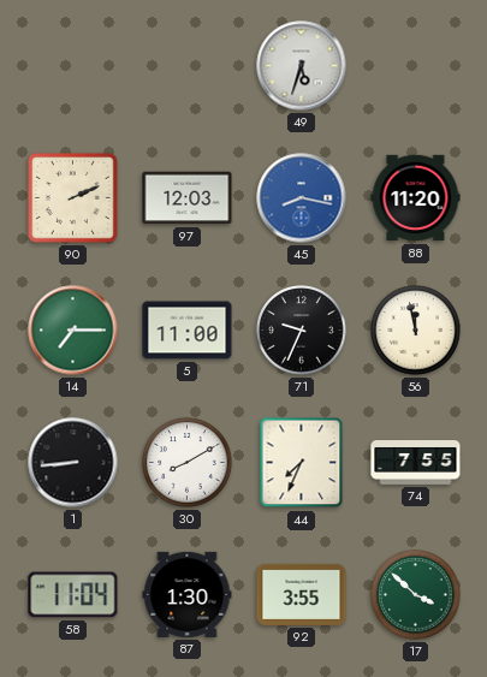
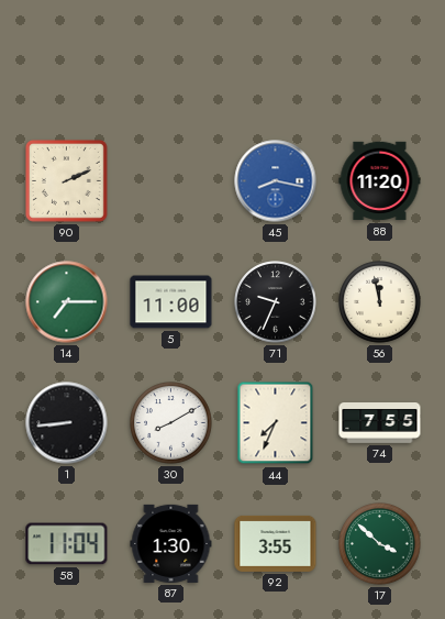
49: 5:33 -> none
97: 12:03 -> none
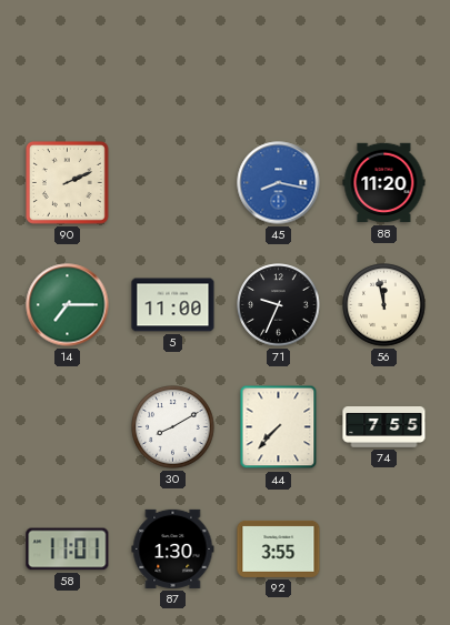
1: 8:44 -> none
44: 7:34 -> 7:37
58: 11:04 -> 11:01
17: 3:52 -> none
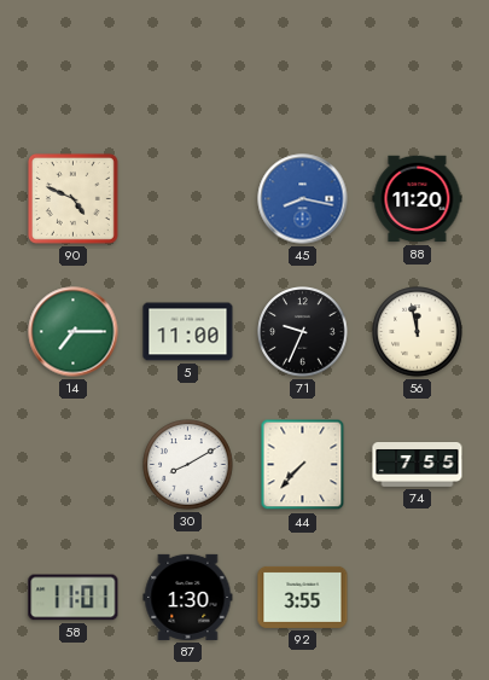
90: 2:11 -> 4:49
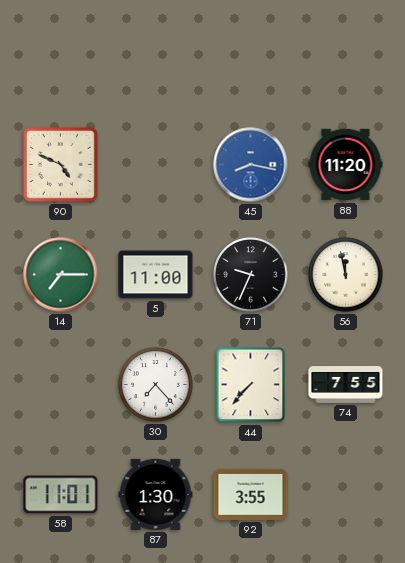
30: 8:10 -> 7:23
